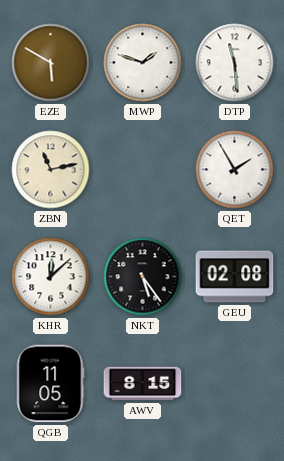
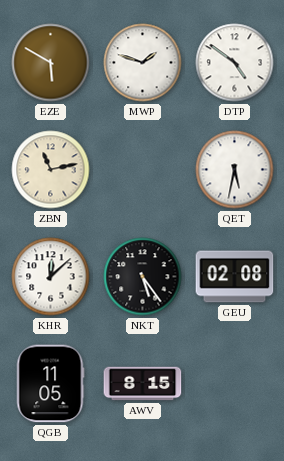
DTP: 11:29 -> 4:51
QET: 1:55 -> 5:32
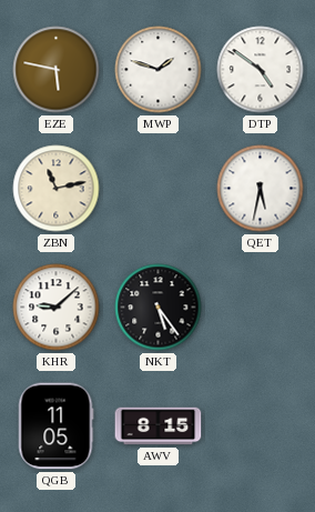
EZE: 5:50 -> 5:47
KHR: 12:08 -> 9:08
GEU: 02:08 -> none
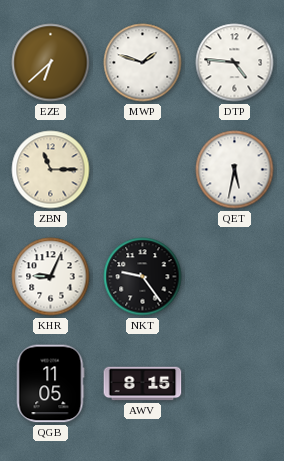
EZE: 5:47 -> 6:38
DTP: 4:51 -> 4:46
ZBN: 11:13 -> 11:15
KHR: 9:08 -> 9:04
NKT: 5:24 -> 9:24
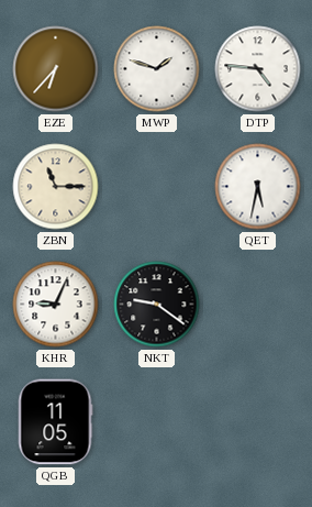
EZE: 6:38 -> 6:37
NKT: 9:24 -> 9:21
AWV: 8:15 -> none
